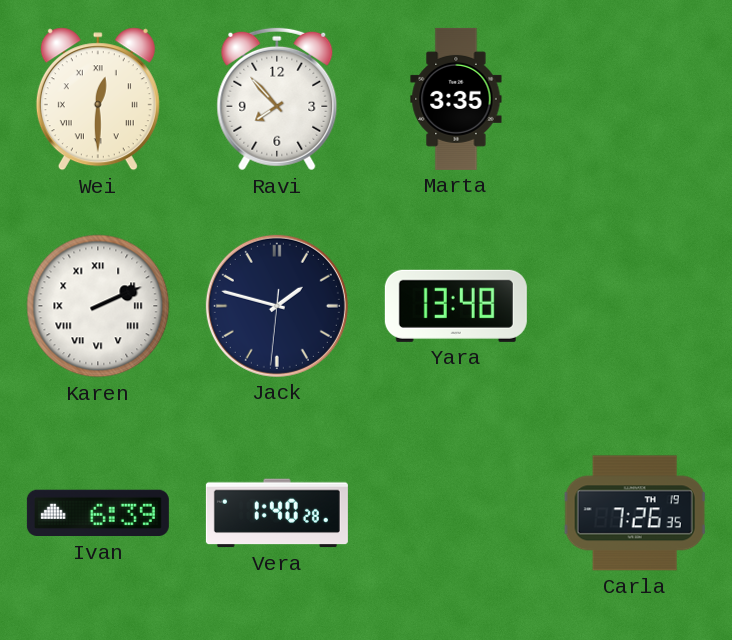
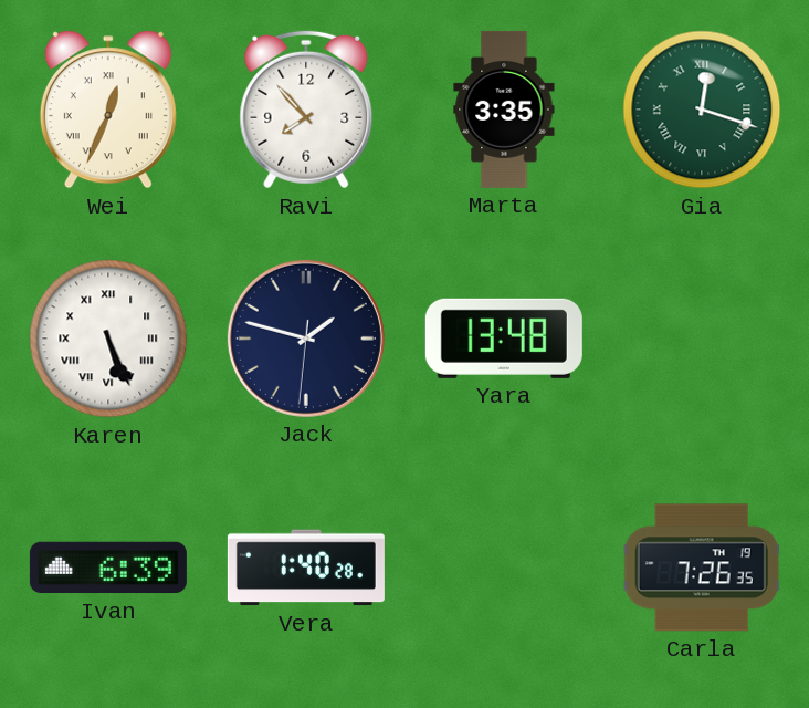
Wei: 12:30 -> 12:34
Gia: none -> 12:18
Karen: 2:11 -> 5:26
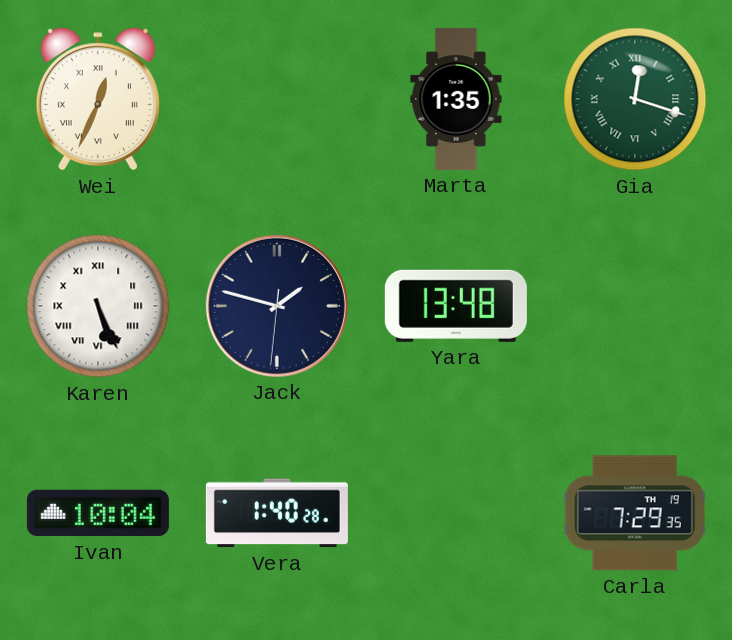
Ravi: 7:53 -> none
Marta: 3:35 -> 1:35
Ivan: 6:39 -> 10:04
Carla: 7:26 -> 7:29
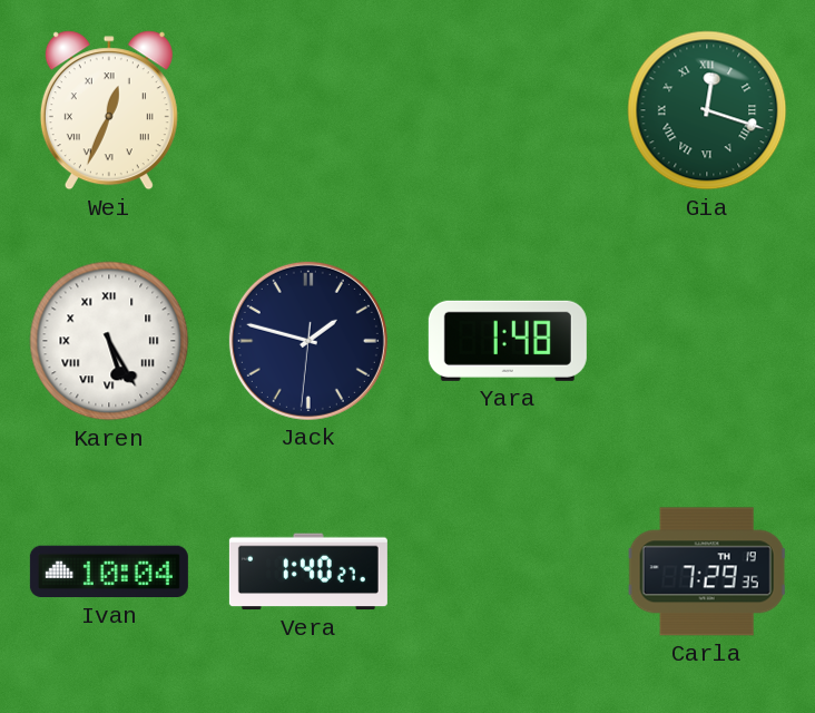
Marta: 1:35 -> none
Karen: 5:26 -> 5:25
Yara: 13:48 -> 1:48
Vera: 1:40:28 -> 1:40:27
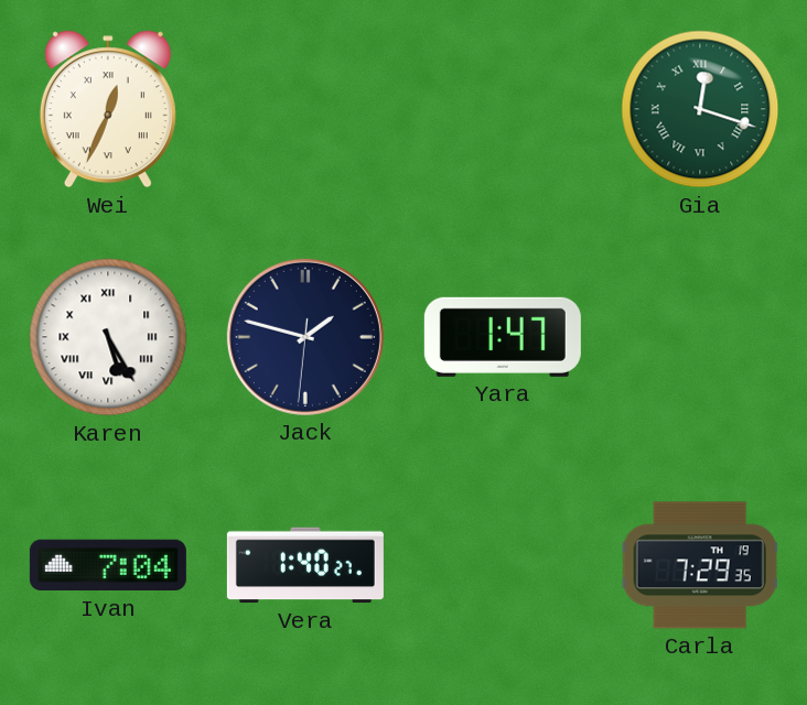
Yara: 1:48 -> 1:47
Ivan: 10:04 -> 7:04
